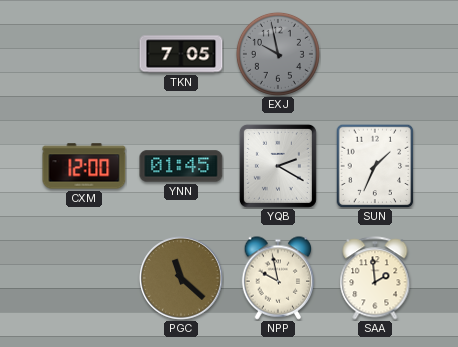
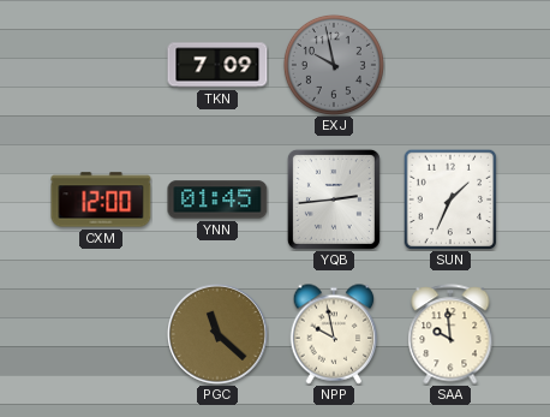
TKN: 7:05 -> 7:09
YQB: 2:20 -> 2:44
SAA: 1:59 -> 9:59
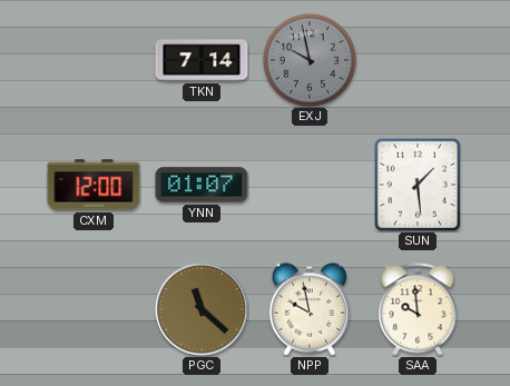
TKN: 7:09 -> 7:14
YNN: 01:45 -> 01:07
YQB: 2:44 -> none
SUN: 1:34 -> 1:29
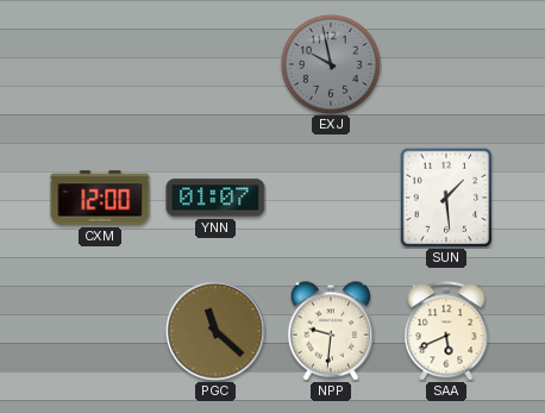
TKN: 7:14 -> none
NPP: 9:58 -> 9:31
SAA: 9:59 -> 5:41
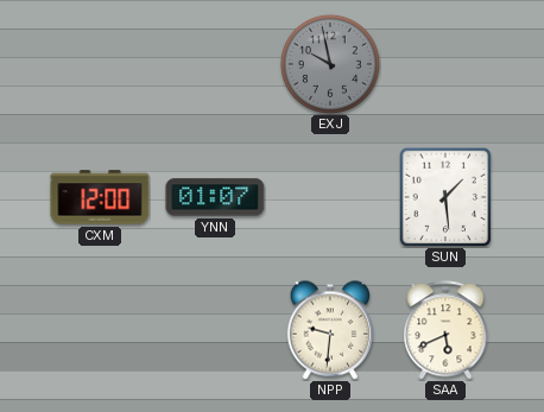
PGC: 11:22 -> none
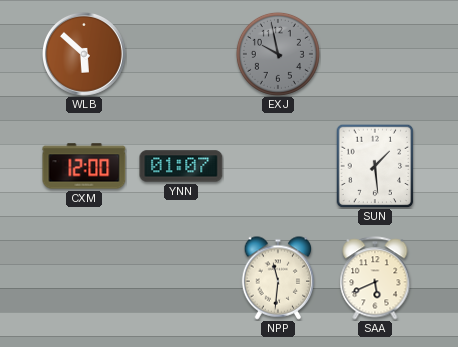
WLB: none -> 5:52
NPP: 9:31 -> 11:31
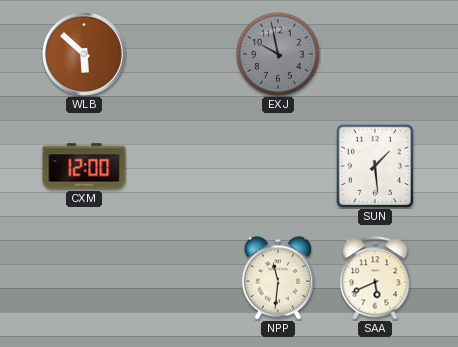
YNN: 01:07 -> none
